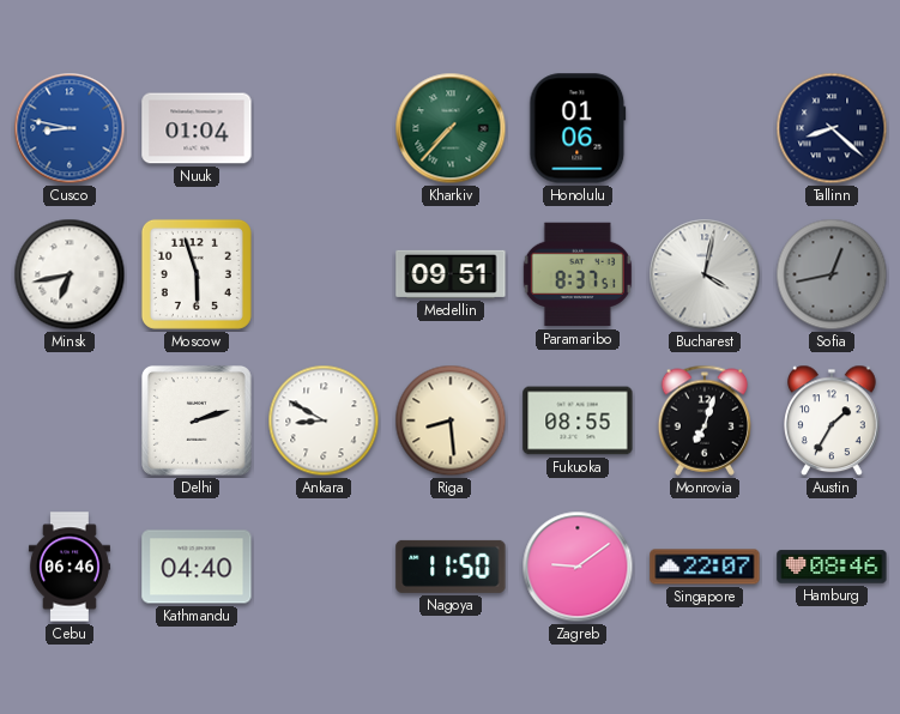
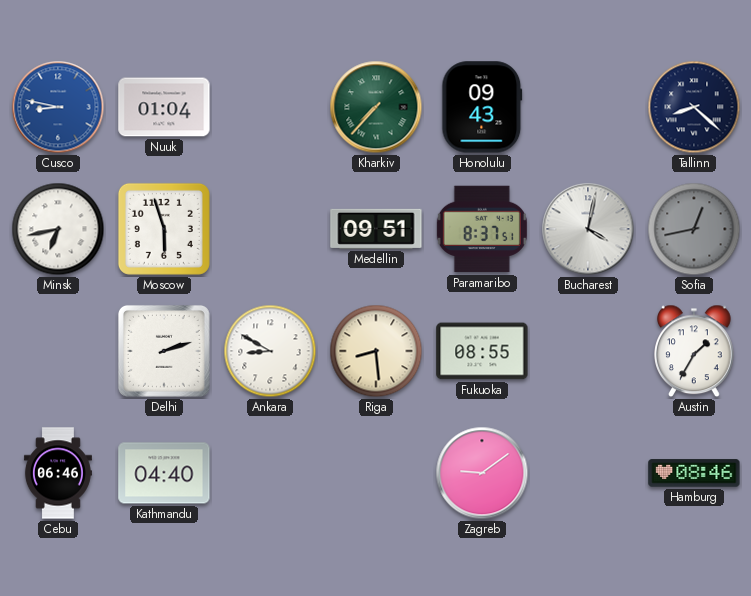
Honolulu: 01:06 -> 09:43
Monrovia: 7:03 -> none
Nagoya: 11:50 -> none
Singapore: 22:07 -> none
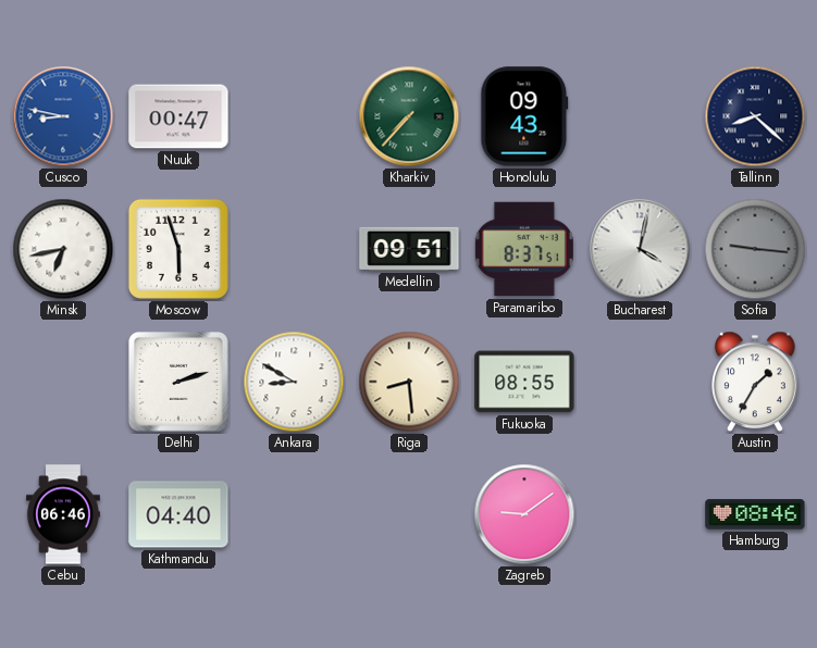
Nuuk: 01:04 -> 00:47
Sofia: 12:43 -> 9:16
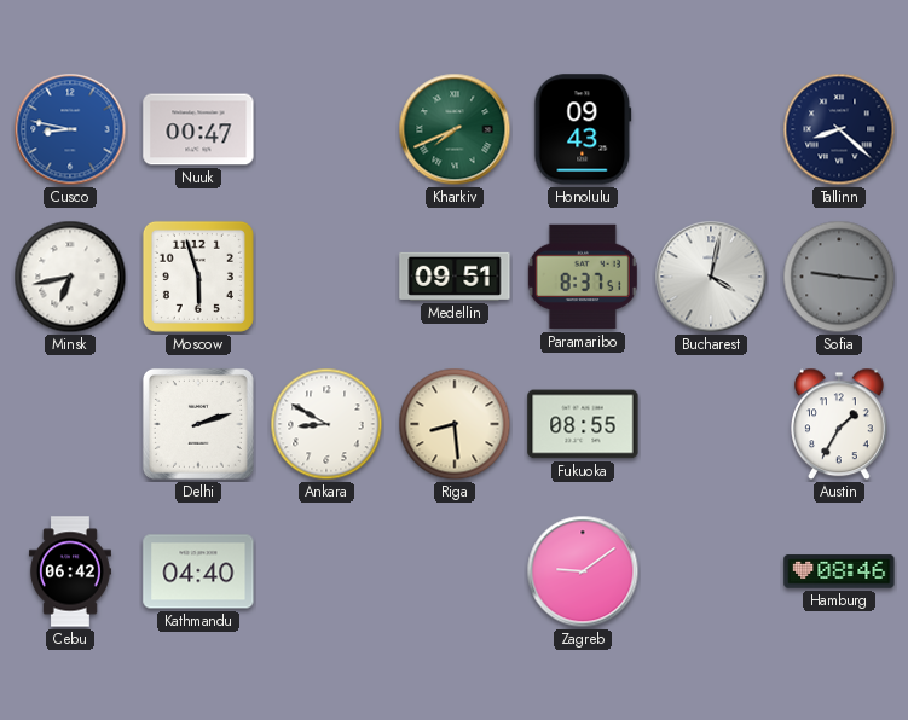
Kharkiv: 7:37 -> 7:41
Cebu: 06:46 -> 06:42
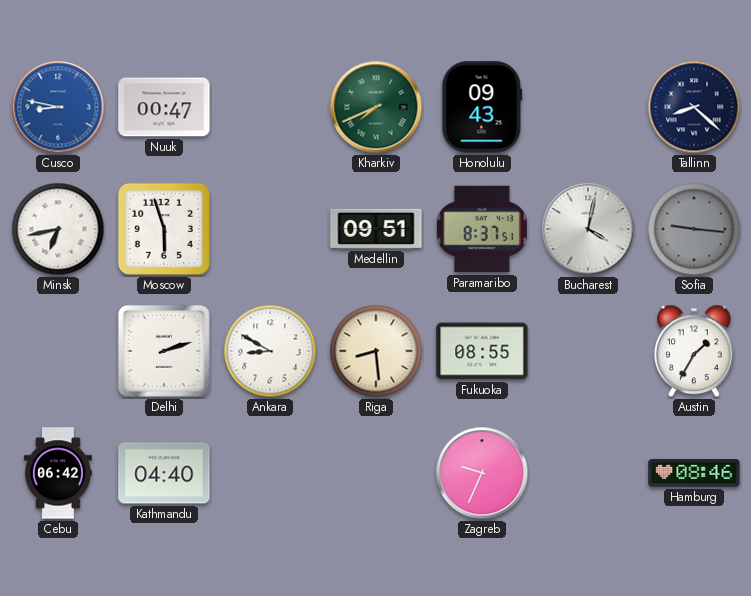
Zagreb: 9:09 -> 9:34
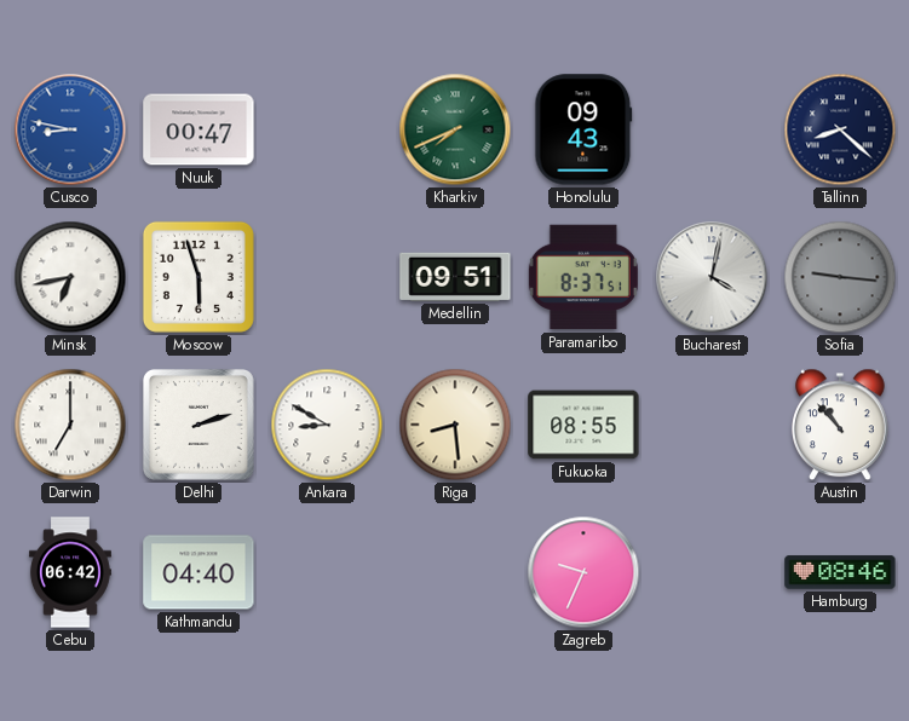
Darwin: none -> 7:00
Austin: 1:35 -> 10:53
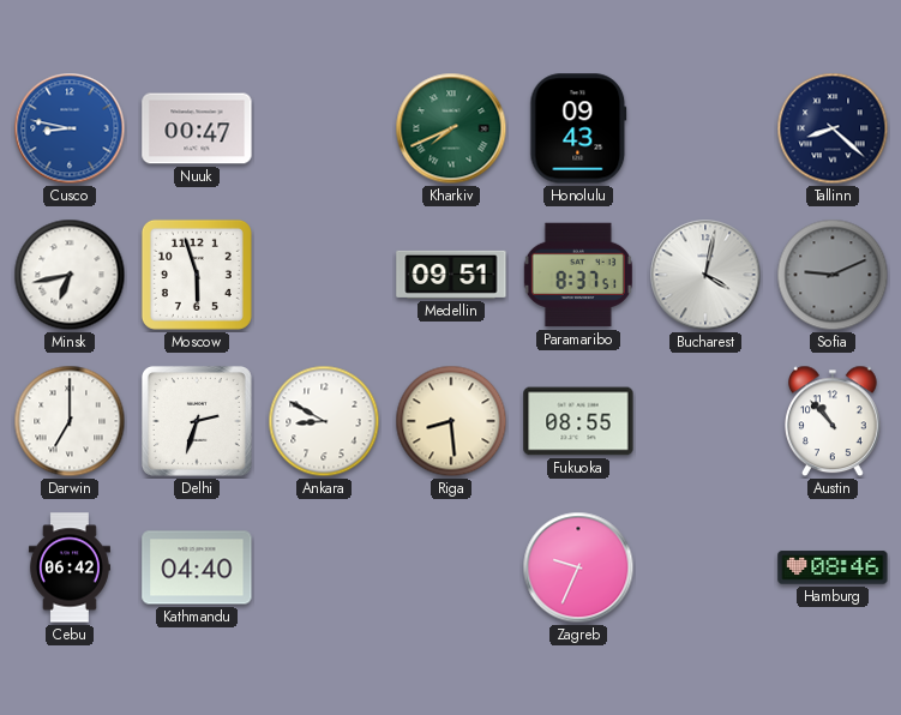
Sofia: 9:16 -> 9:11
Delhi: 2:12 -> 2:33
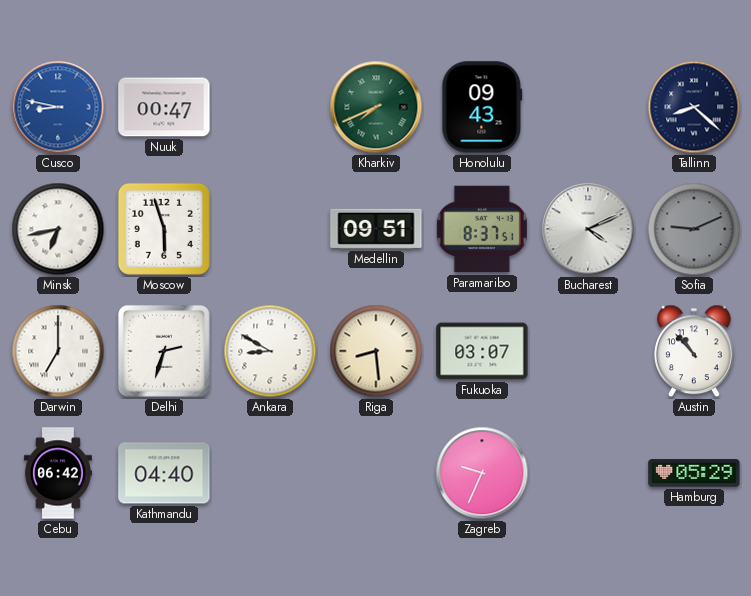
Bucharest: 4:02 -> 4:11
Fukuoka: 08:55 -> 03:07
Hamburg: 08:46 -> 05:29
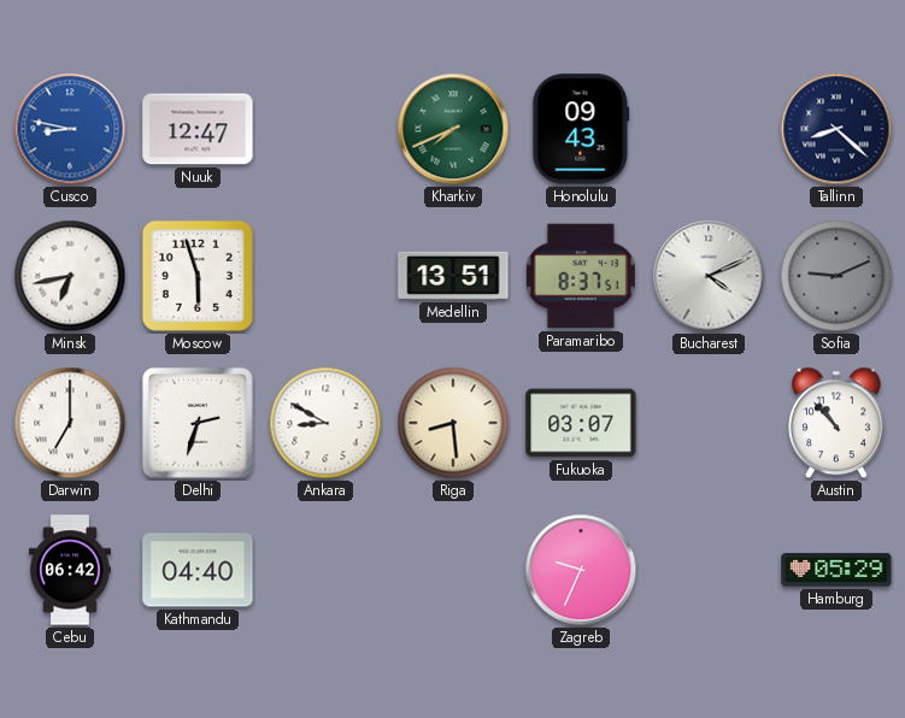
Nuuk: 00:47 -> 12:47
Medellin: 09:51 -> 13:51
